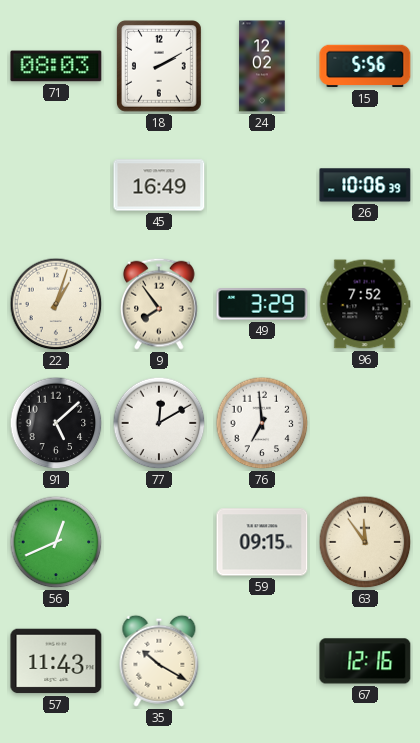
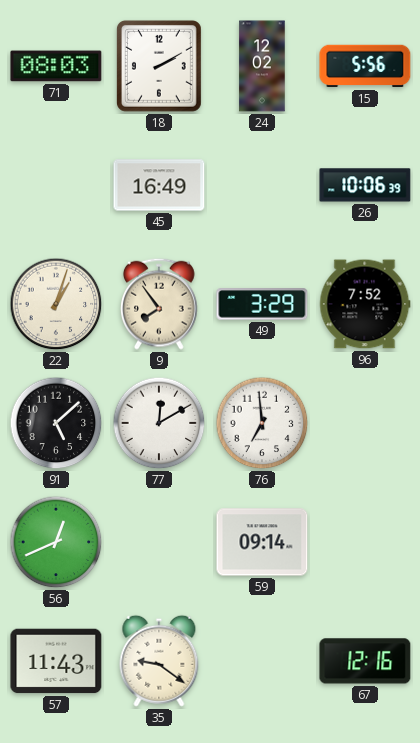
59: 09:15 -> 09:14
63: 11:54 -> none
35: 10:20 -> 9:21
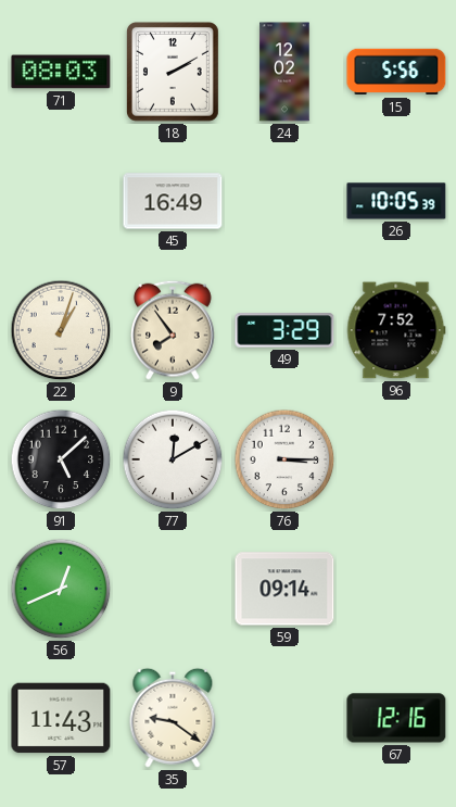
26: 10:06 -> 10:05
76: 6:59 -> 3:15
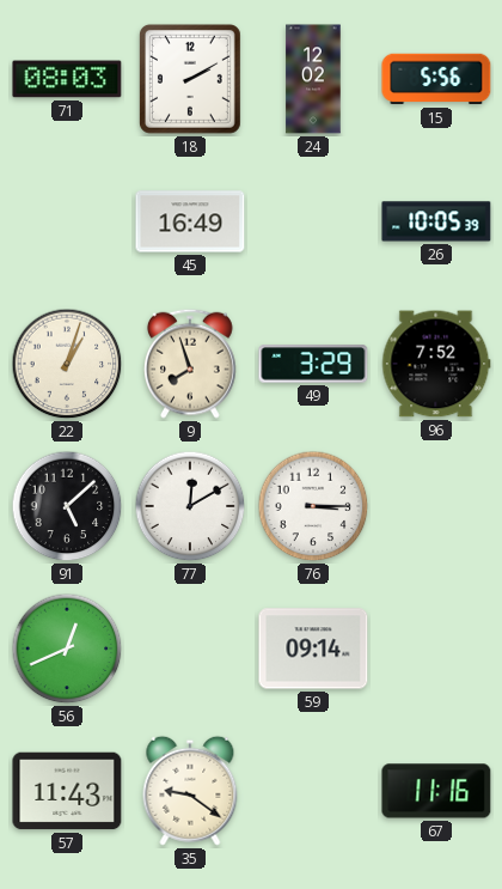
9: 7:54 -> 7:57
67: 12:16 -> 11:16
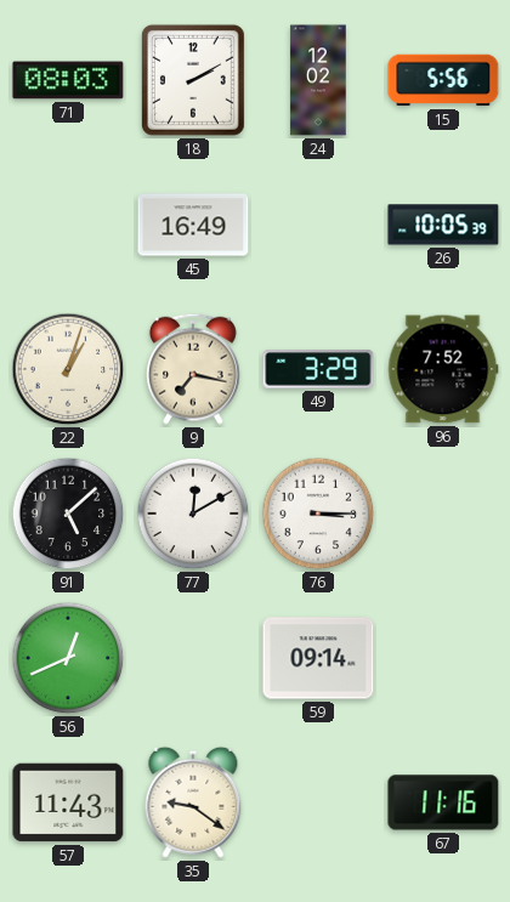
9: 7:57 -> 7:17
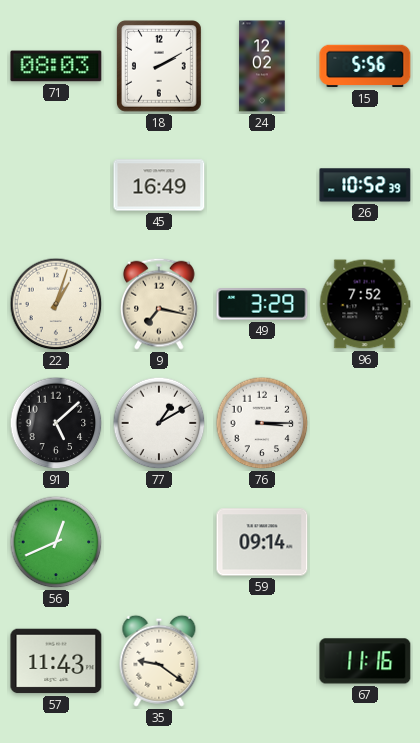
26: 10:05 -> 10:52
77: 12:10 -> 1:10
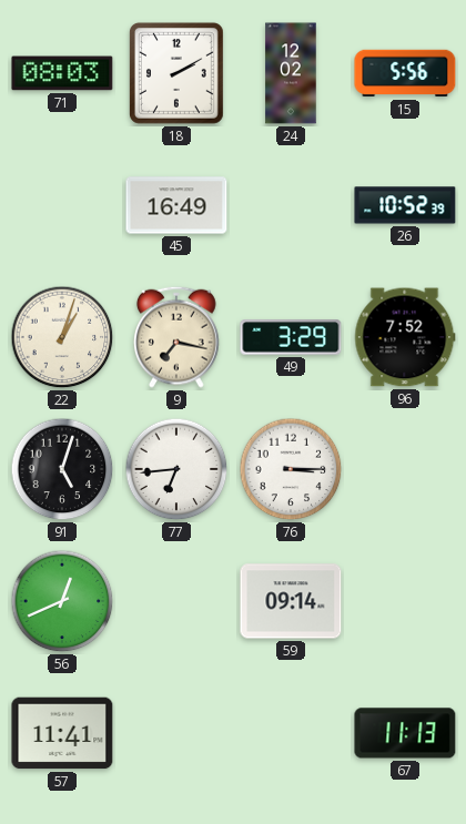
91: 5:08 -> 5:03
77: 1:10 -> 6:44
57: 11:43 -> 11:41
35: 9:21 -> none
67: 11:16 -> 11:13
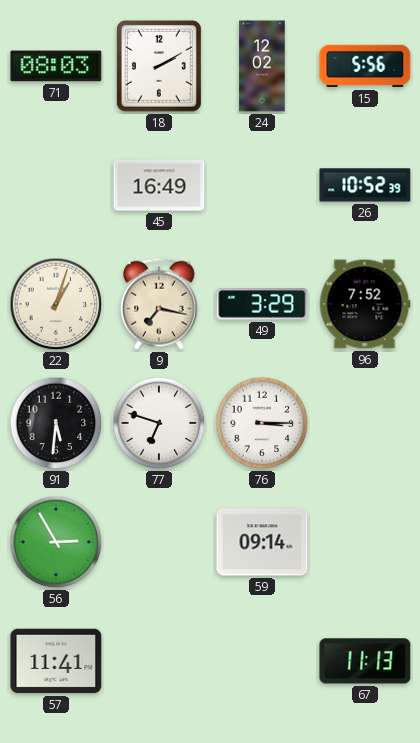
91: 5:03 -> 5:31
77: 6:44 -> 6:48
56: 12:41 -> 2:55
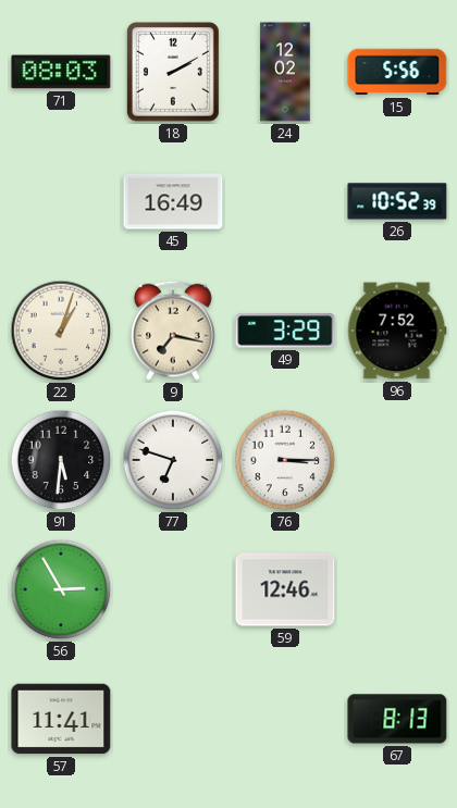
59: 09:14 -> 12:46
67: 11:13 -> 8:13
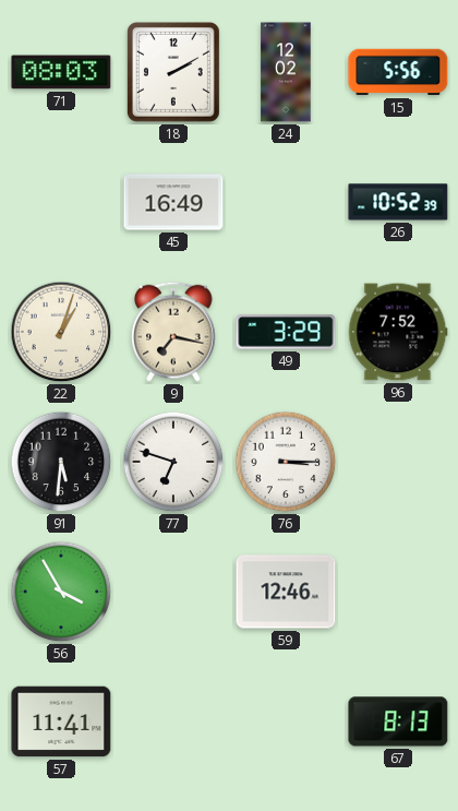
56: 2:55 -> 3:55
